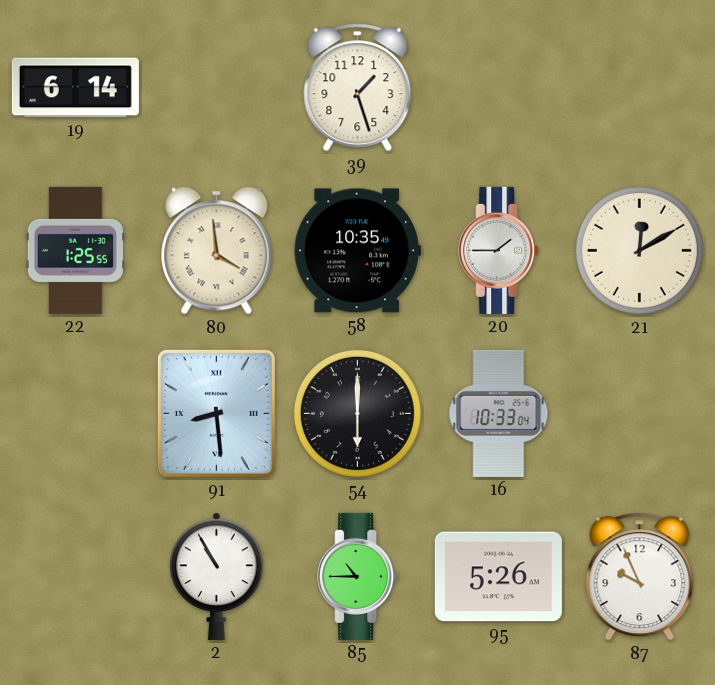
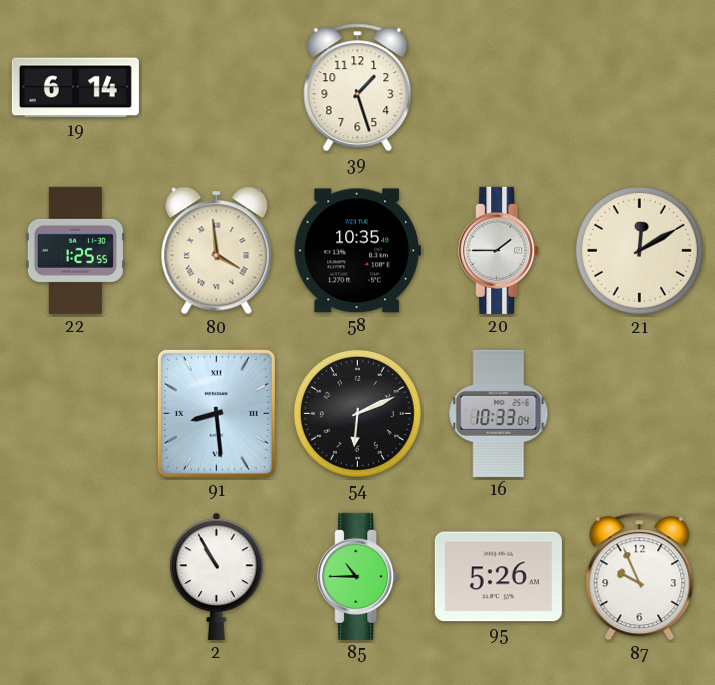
54: 6:00 -> 6:11
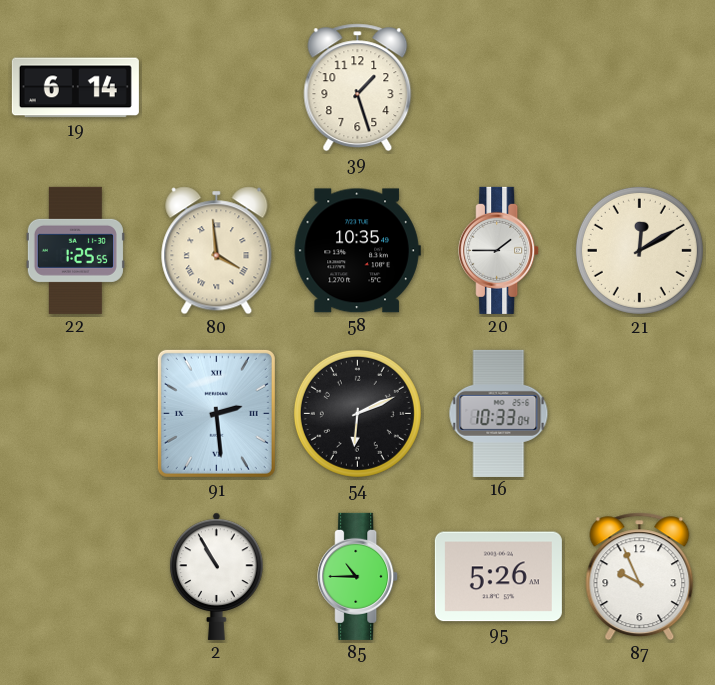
91: 8:29 -> 2:29
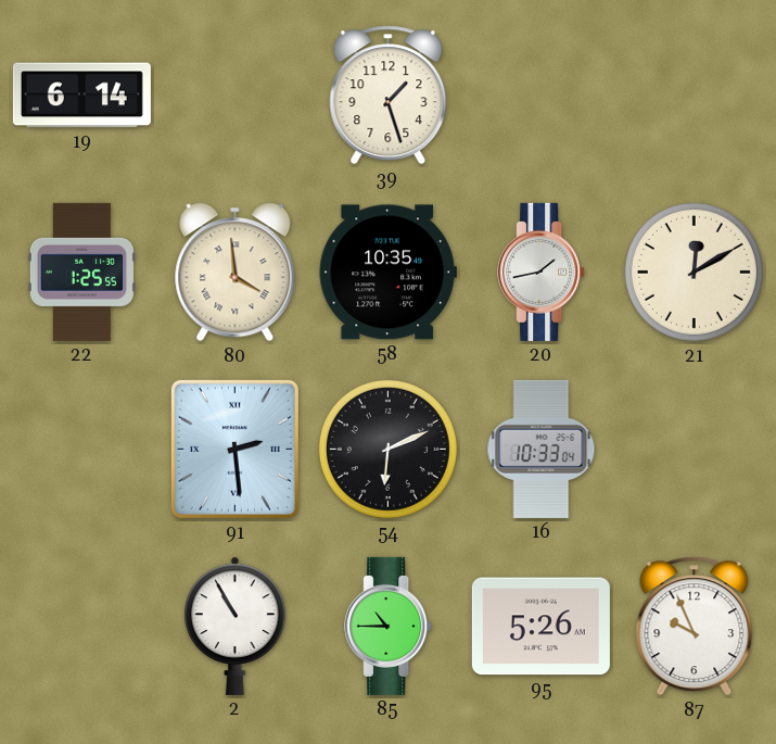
20: 1:45 -> 1:43
